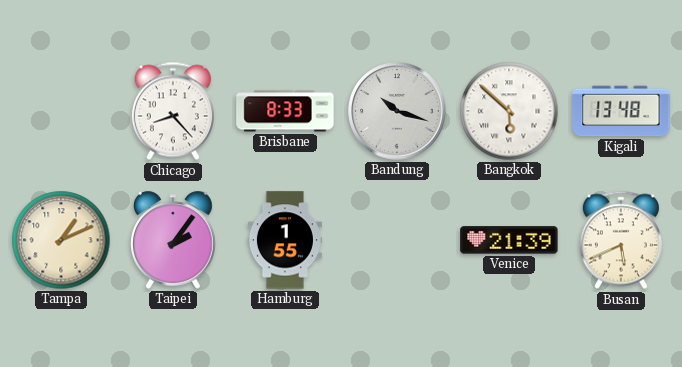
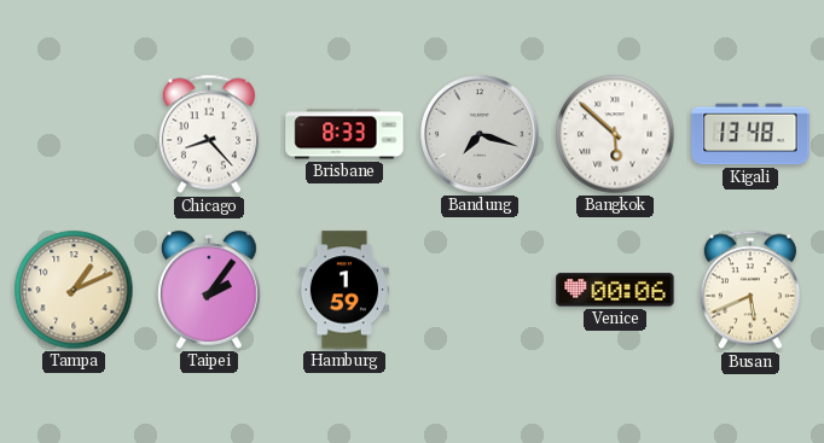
Bandung: 10:18 -> 7:18
Hamburg: 1:55 -> 1:59
Venice: 21:39 -> 00:06
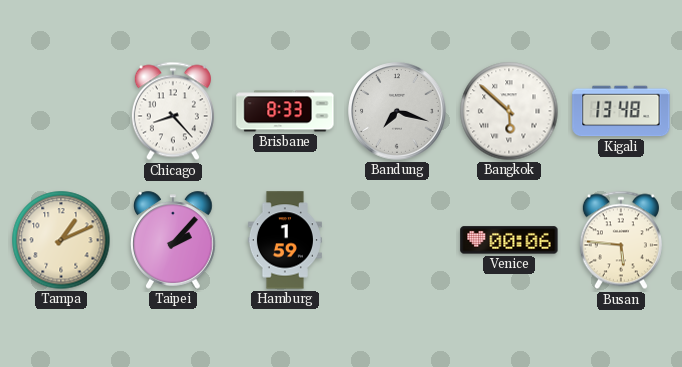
Taipei: 2:06 -> 2:07
Busan: 5:41 -> 5:46
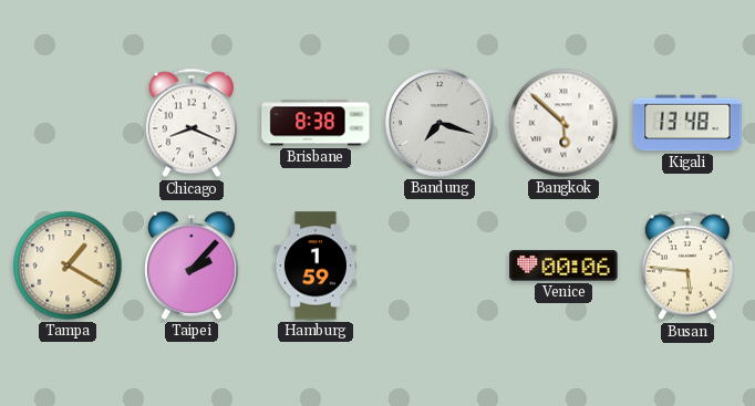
Chicago: 8:23 -> 8:19
Brisbane: 8:33 -> 8:38
Tampa: 1:11 -> 1:20
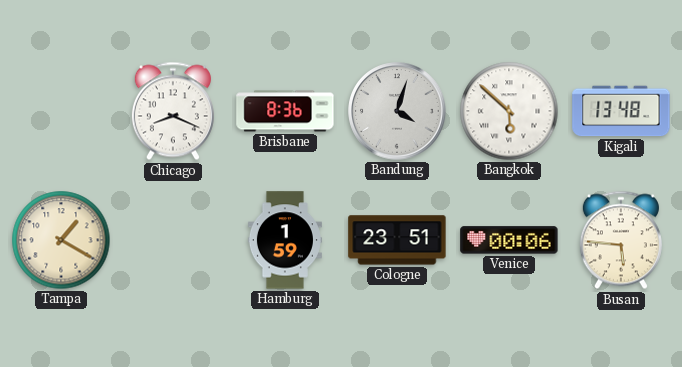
Brisbane: 8:38 -> 8:36
Bandung: 7:18 -> 4:03
Taipei: 2:07 -> none
Cologne: none -> 23:51
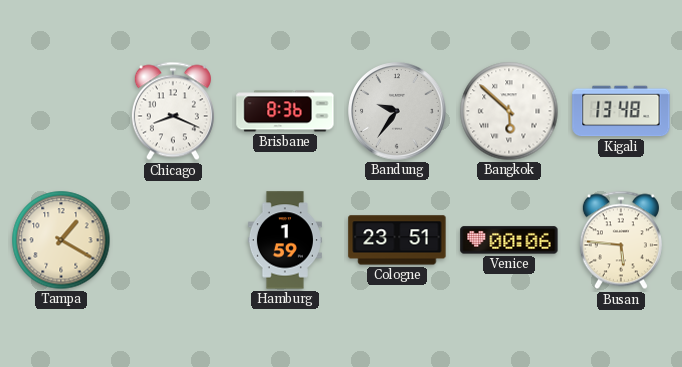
Bandung: 4:03 -> 9:36
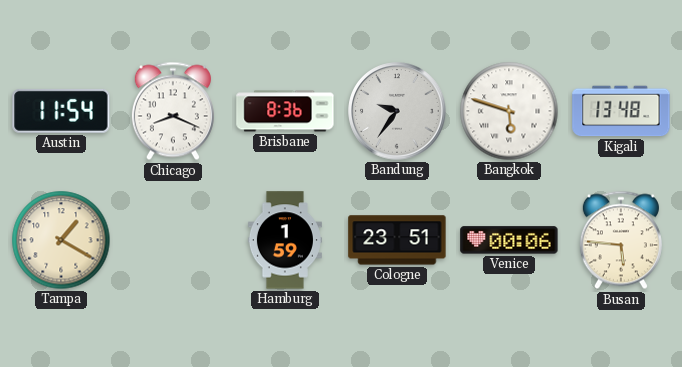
Austin: none -> 11:54
Bangkok: 5:52 -> 5:48
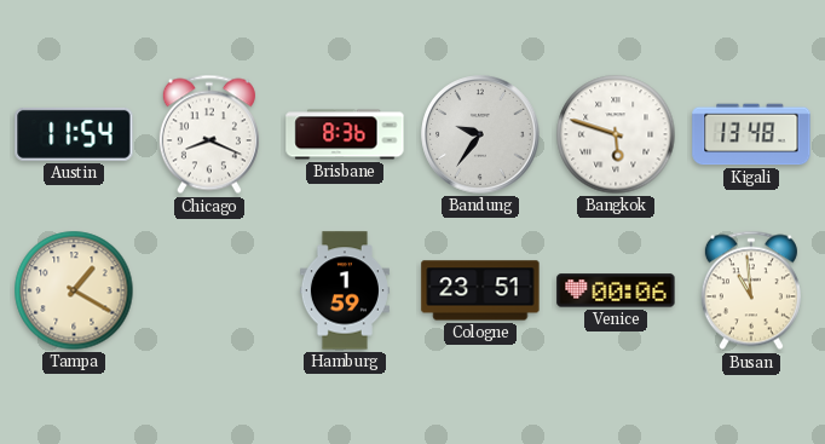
Busan: 5:46 -> 10:59
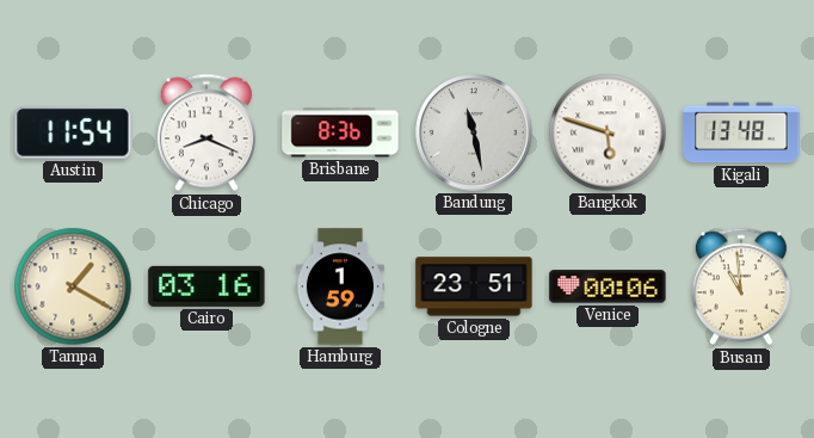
Bandung: 9:36 -> 11:28
Cairo: none -> 03:16
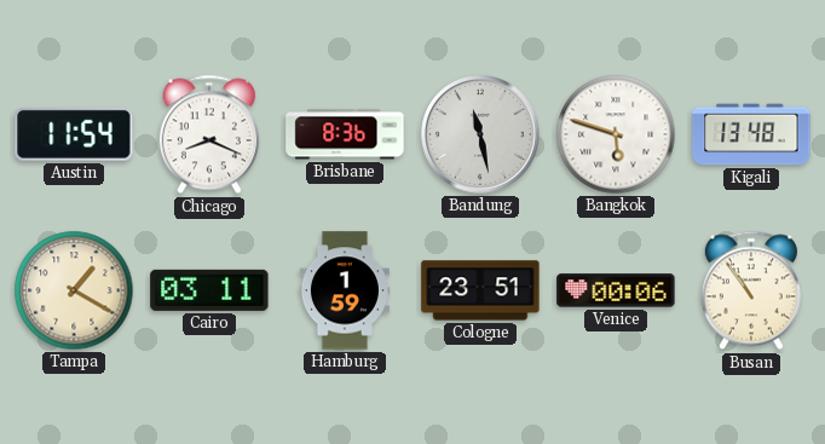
Cairo: 03:16 -> 03:11
Busan: 10:59 -> 10:54
